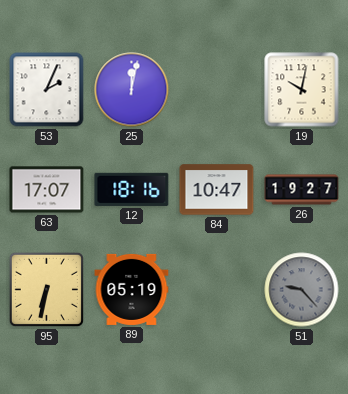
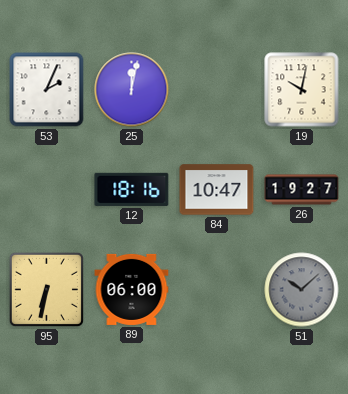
63: 17:07 -> none
89: 05:19 -> 06:00
51: 9:23 -> 10:08
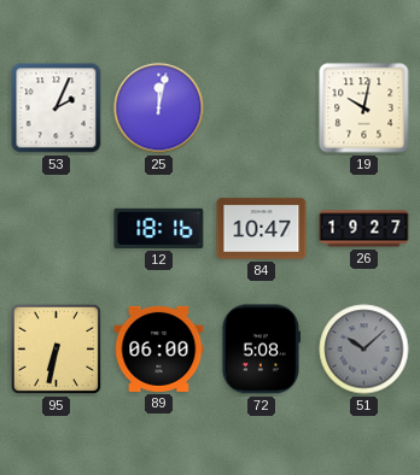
72: none -> 5:08
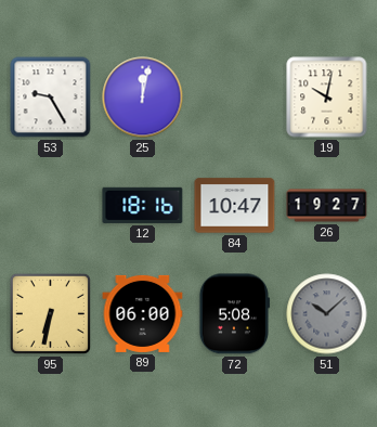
53: 2:04 -> 9:25
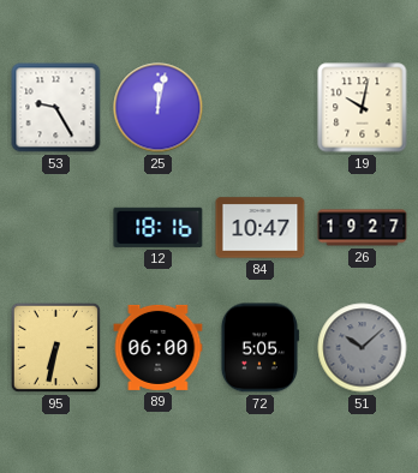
72: 5:08 -> 5:05
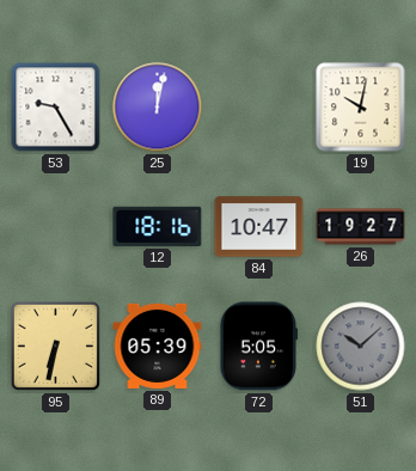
89: 06:00 -> 05:39
